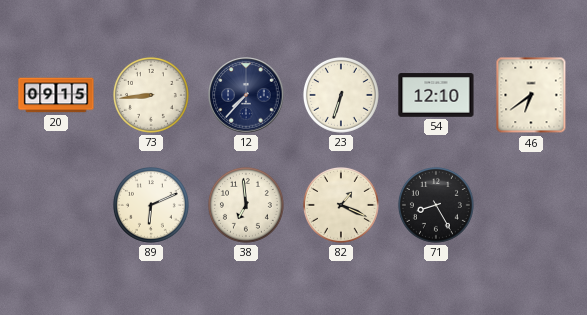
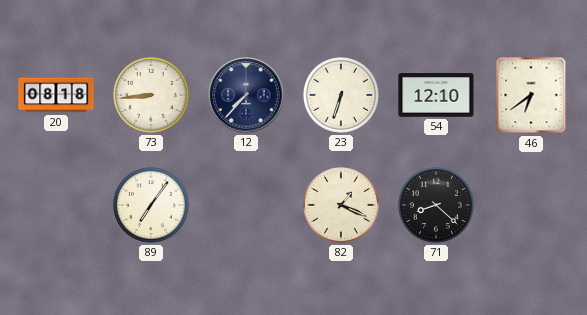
20: 09:15 -> 08:18
89: 6:11 -> 7:06
38: 6:59 -> none
71: 8:25 -> 8:22
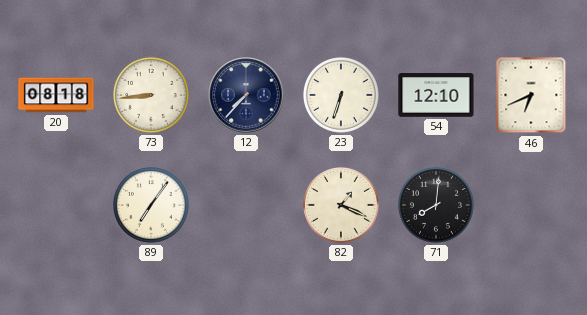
46: 6:39 -> 6:41
71: 8:22 -> 8:01
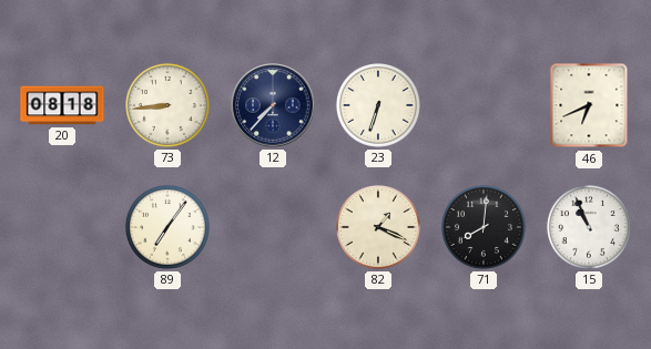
54: 12:10 -> none
15: none -> 10:56
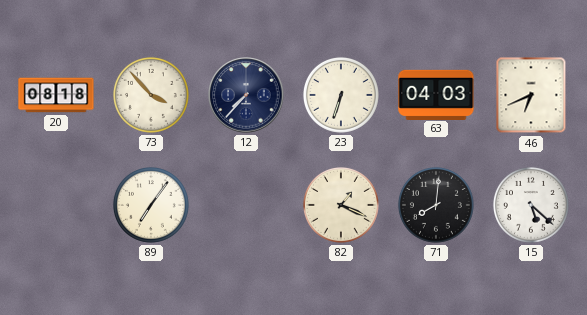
73: 8:44 -> 3:53
63: none -> 04:03
15: 10:56 -> 5:22
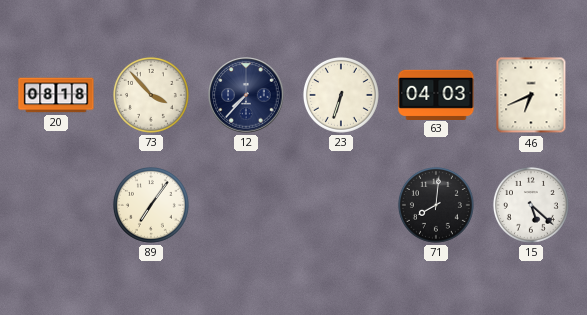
82: 1:19 -> none
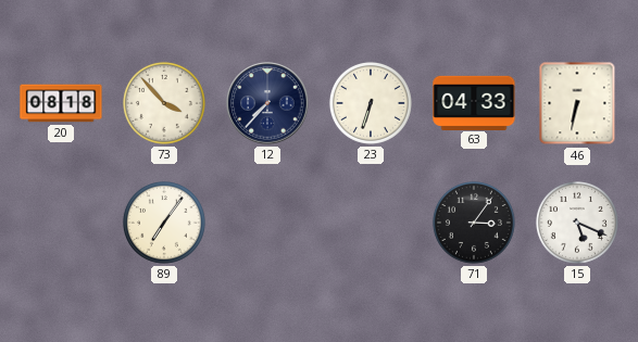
63: 04:03 -> 04:33
46: 6:41 -> 6:32
71: 8:01 -> 3:06
15: 5:22 -> 5:19
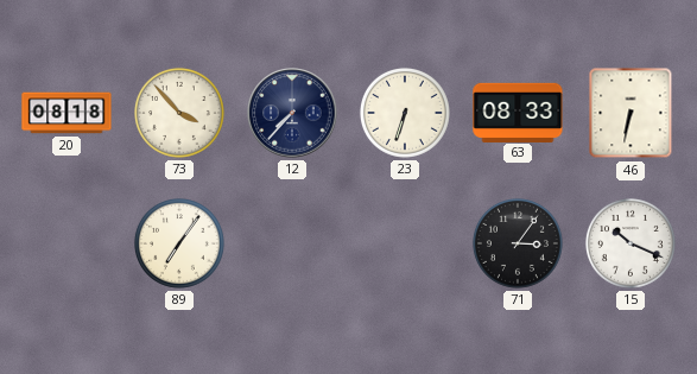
63: 04:33 -> 08:33
15: 5:19 -> 10:19
